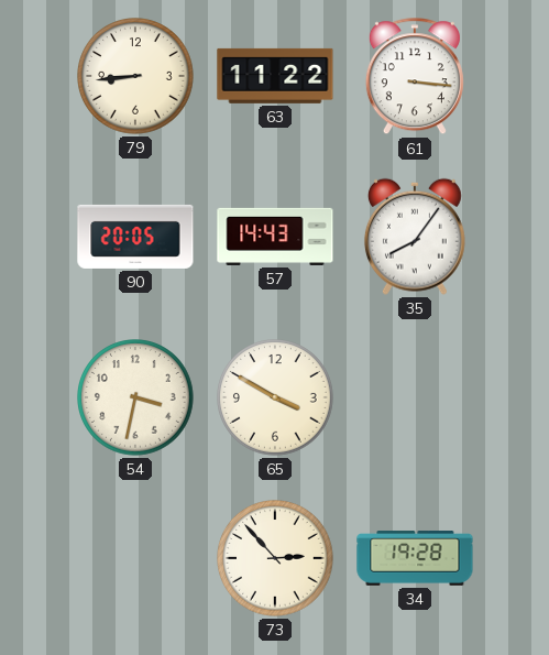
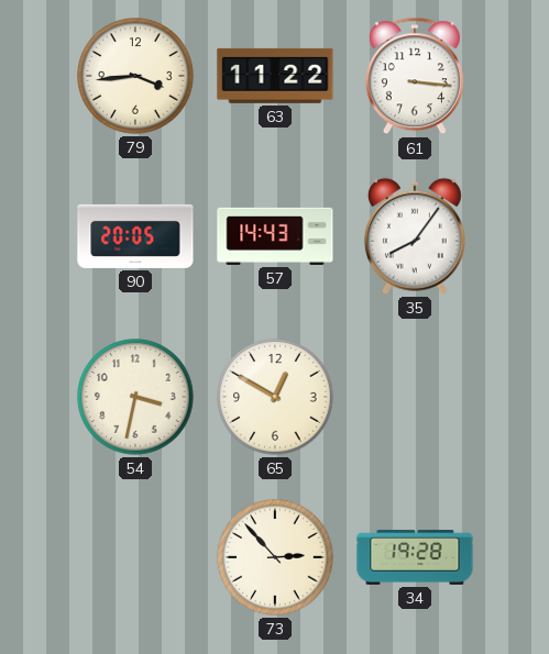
79: 8:44 -> 3:44
65: 3:50 -> 12:50
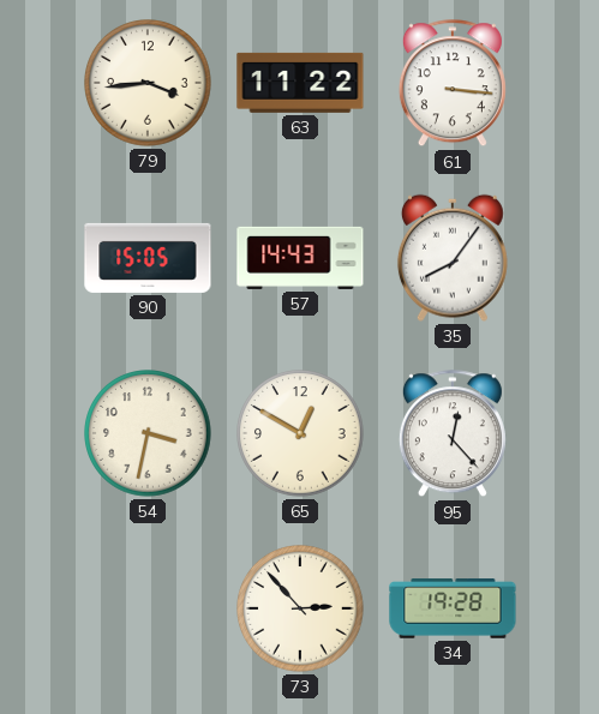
90: 20:05 -> 15:05
95: none -> 12:23
